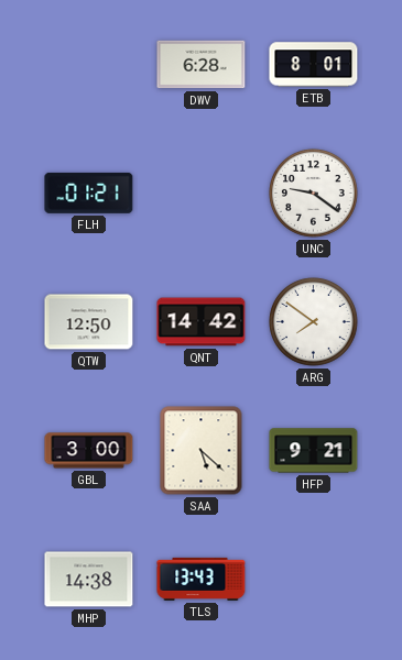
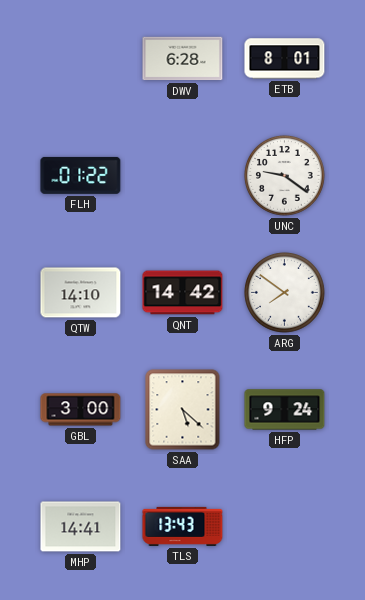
FLH: 01:21 -> 01:22
QTW: 12:50 -> 14:10
HFP: 9:21 -> 9:24
MHP: 14:38 -> 14:41
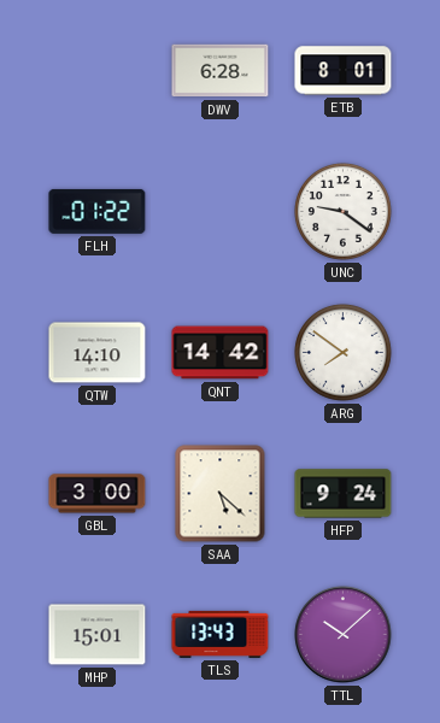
MHP: 14:41 -> 15:01
TTL: none -> 10:08
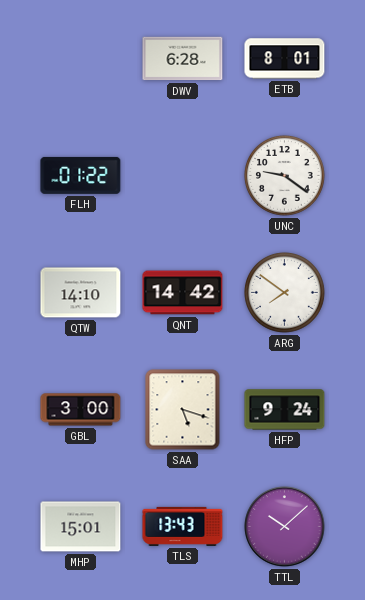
SAA: 5:22 -> 5:18
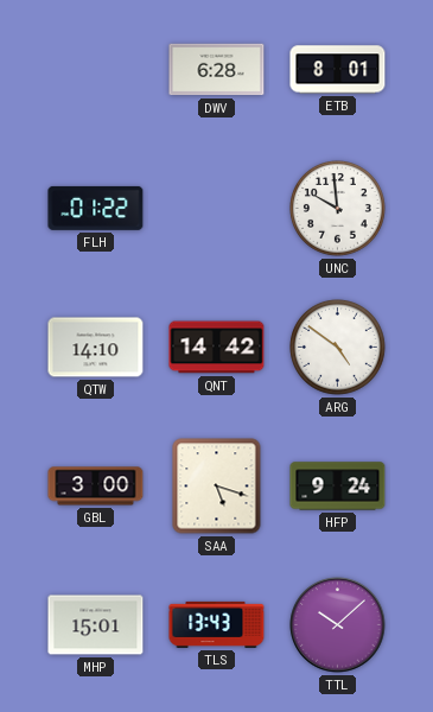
UNC: 9:21 -> 9:59
ARG: 7:51 -> 4:51
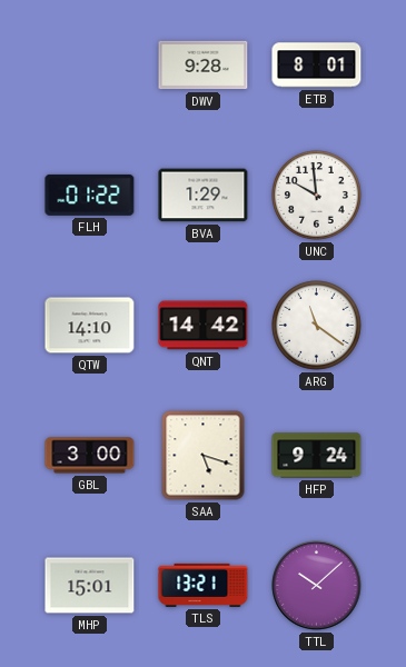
DWV: 6:28 -> 9:28
BVA: none -> 1:29
ARG: 4:51 -> 11:21
TLS: 13:43 -> 13:21
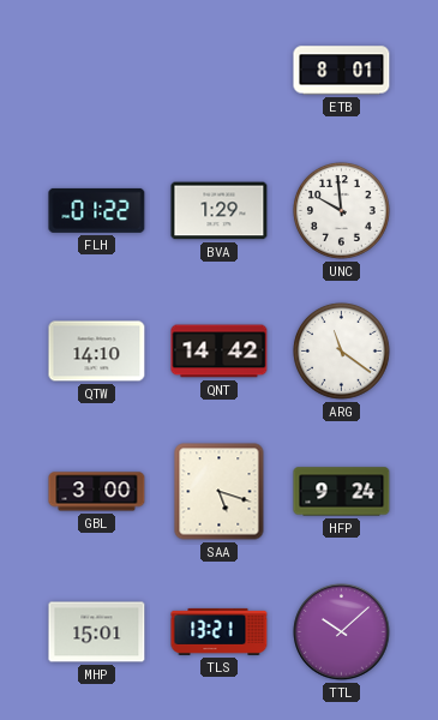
DWV: 9:28 -> none
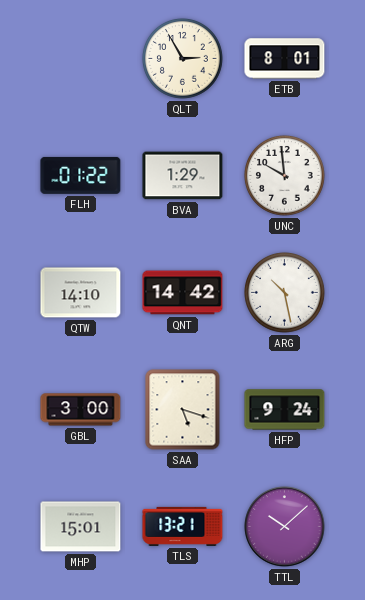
QLT: none -> 2:55
ARG: 11:21 -> 10:28
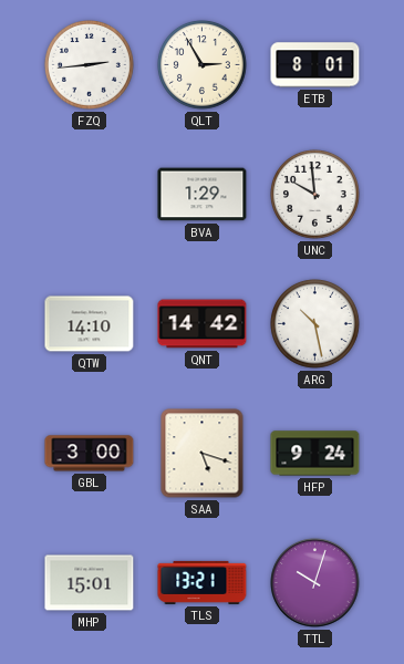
FZQ: none -> 2:44
FLH: 01:22 -> none
TTL: 10:08 -> 10:03
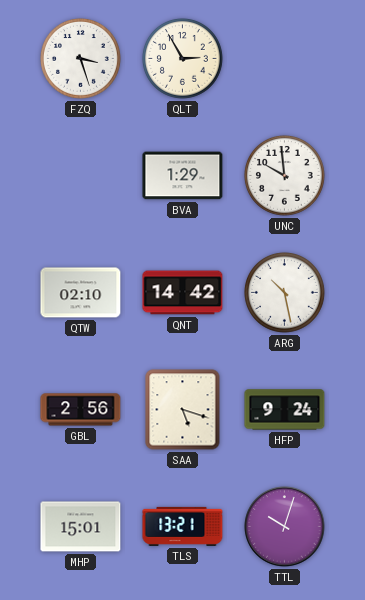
FZQ: 2:44 -> 3:27
ETB: 8:01 -> none
QTW: 14:10 -> 02:10
GBL: 3:00 -> 2:56
